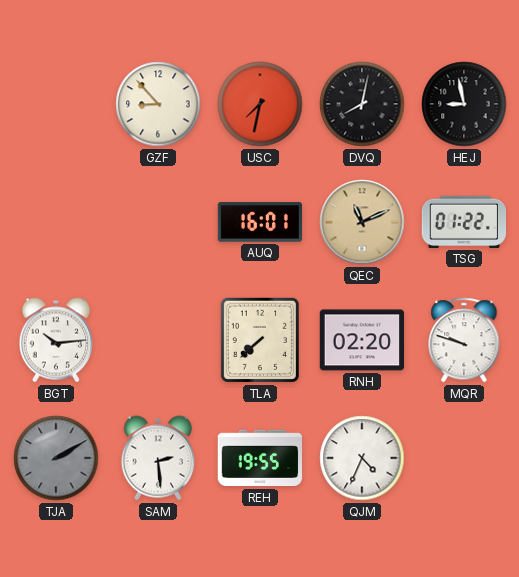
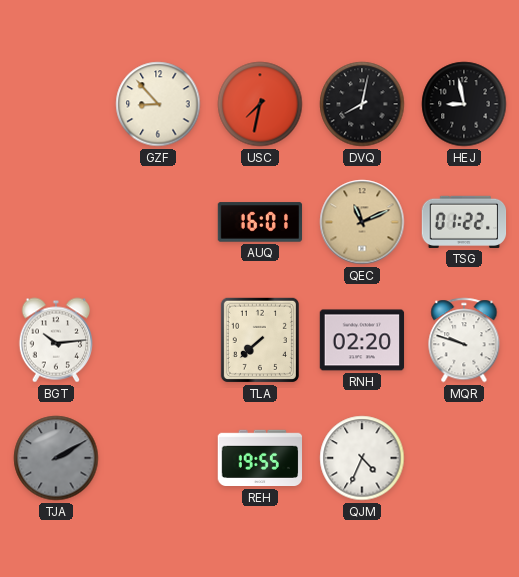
SAM: 2:29 -> none
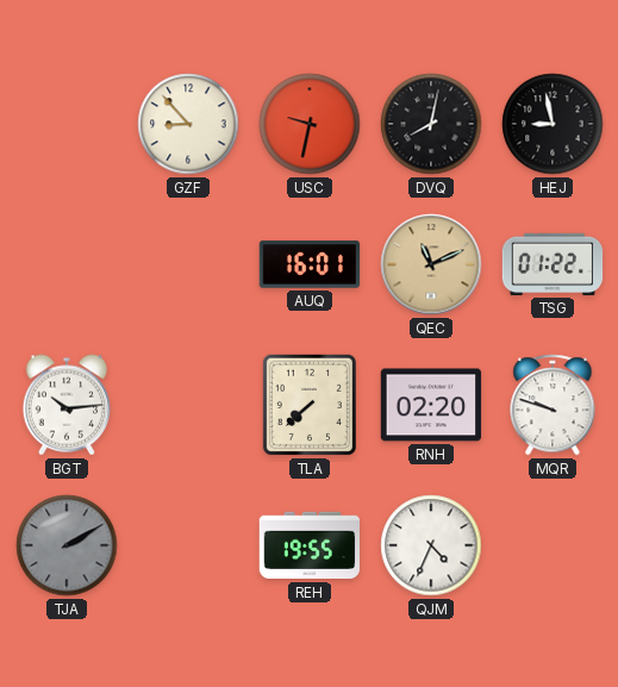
USC: 7:32 -> 9:32
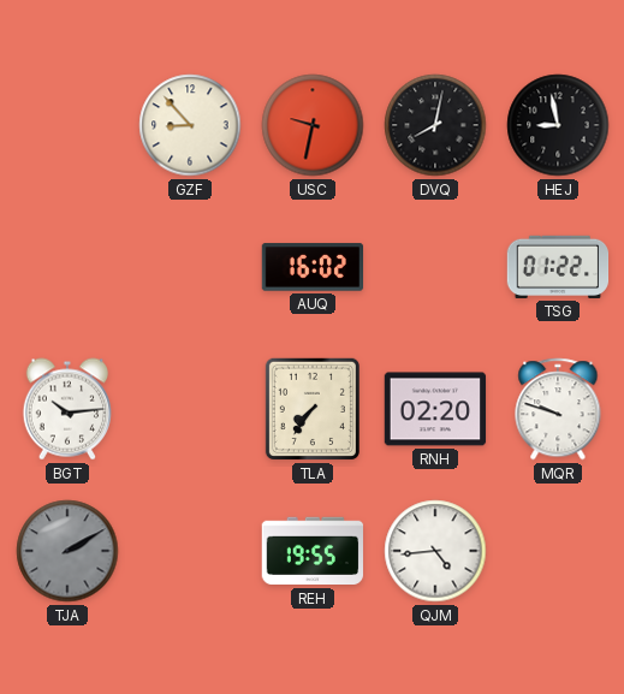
AUQ: 16:01 -> 16:02
QEC: 11:11 -> none
TLA: 7:38 -> 7:36
QJM: 4:34 -> 4:44
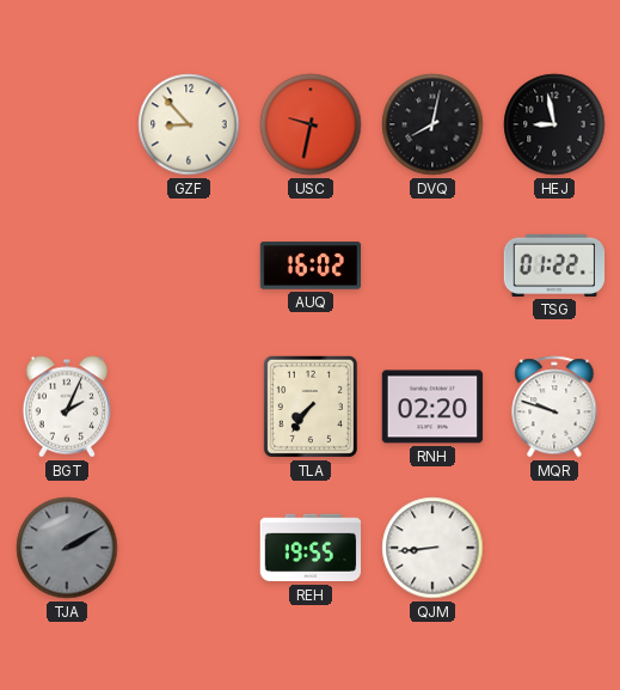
BGT: 10:14 -> 2:04
QJM: 4:44 -> 8:44
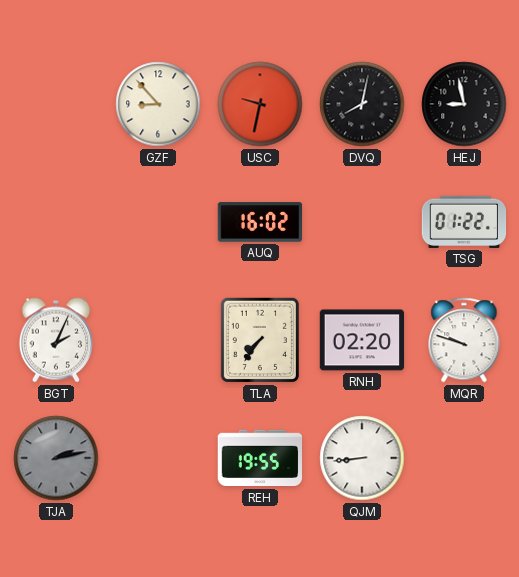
TJA: 2:10 -> 2:13
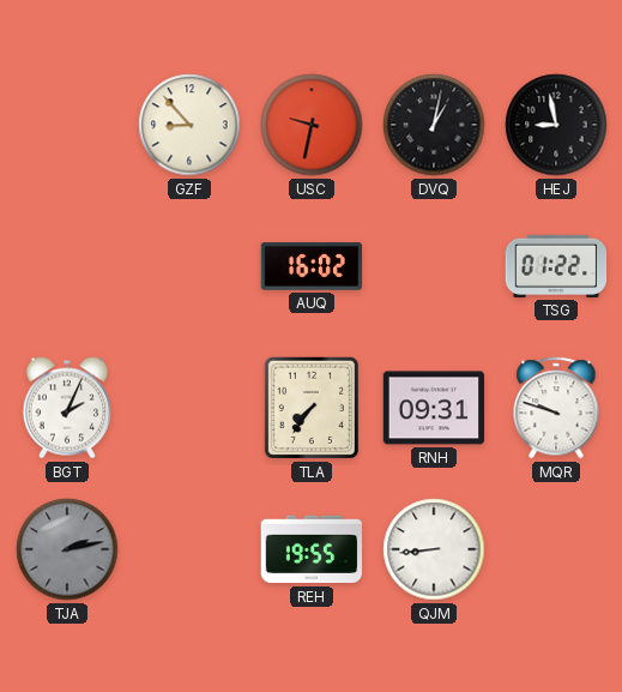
DVQ: 8:02 -> 1:02
RNH: 02:20 -> 09:31
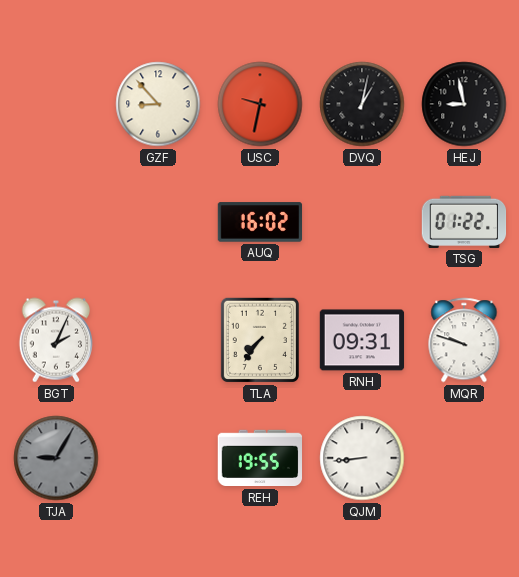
TJA: 2:13 -> 9:05
